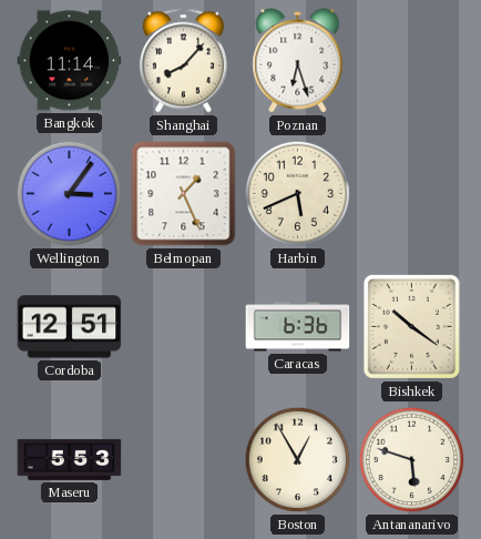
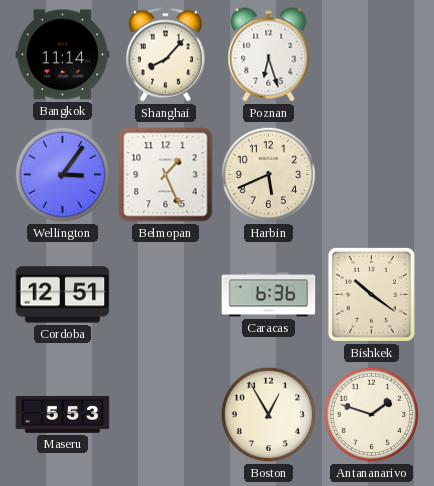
Antananarivo: 5:48 -> 1:48
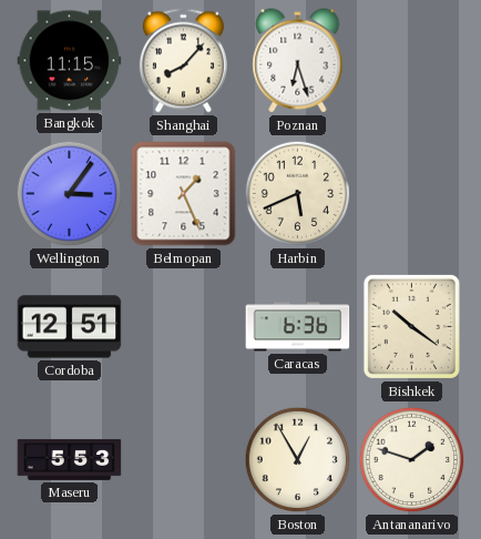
Bangkok: 11:14 -> 11:15
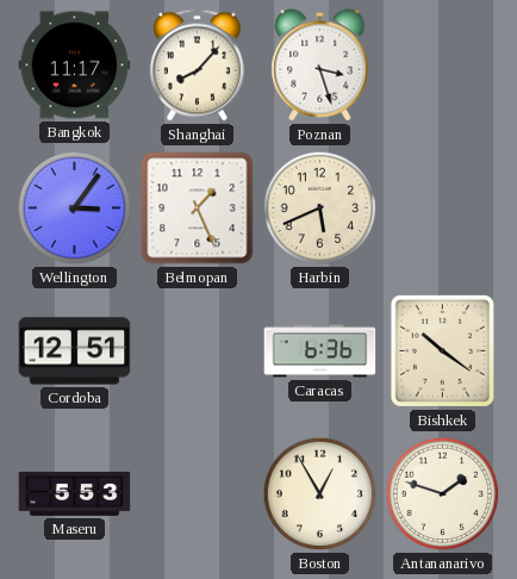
Bangkok: 11:15 -> 11:17
Poznan: 6:27 -> 3:27
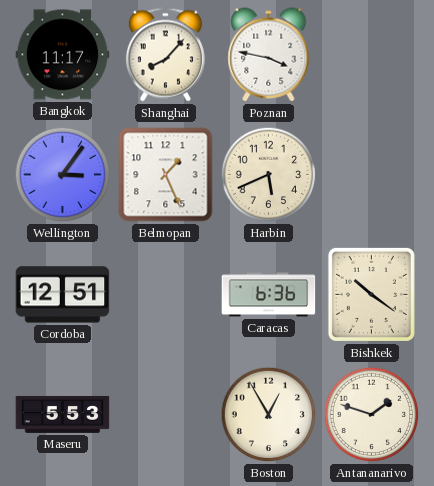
Poznan: 3:27 -> 3:47
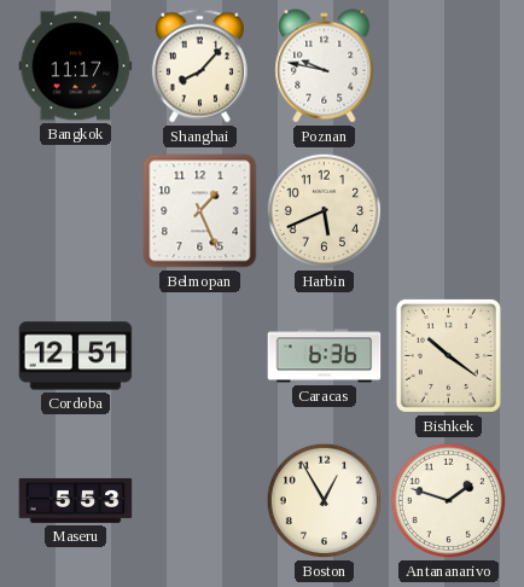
Poznan: 3:47 -> 9:47
Wellington: 3:06 -> none
